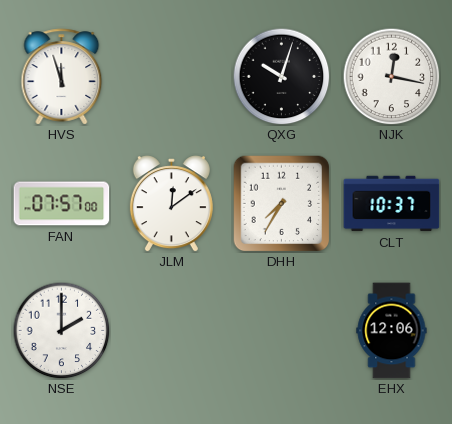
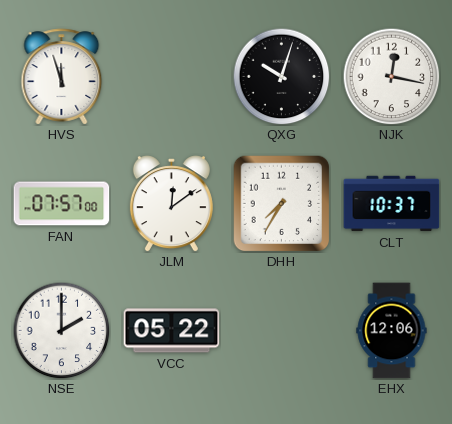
VCC: none -> 05:22
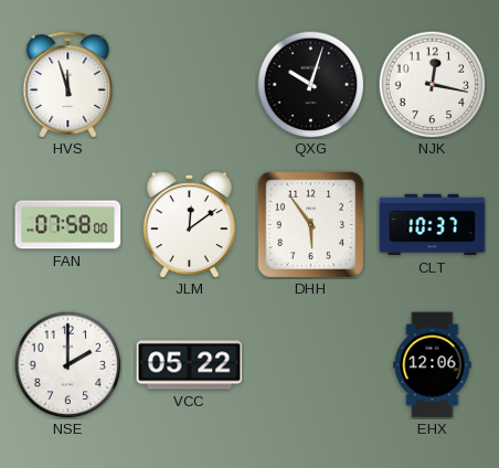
FAN: 07:57 -> 07:58
DHH: 7:35 -> 5:54
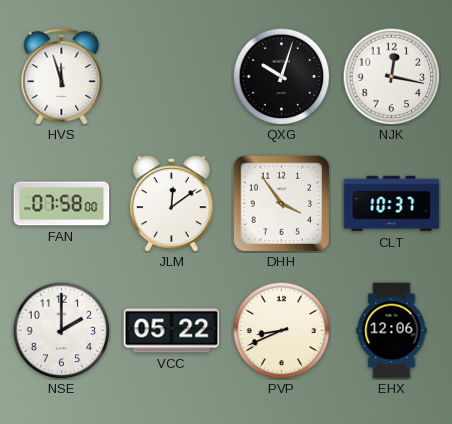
DHH: 5:54 -> 3:54
PVP: none -> 8:41
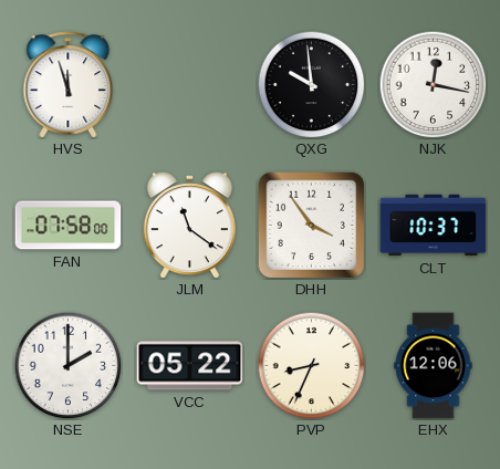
QXG: 10:03 -> 9:59
JLM: 12:09 -> 11:21
PVP: 8:41 -> 8:34
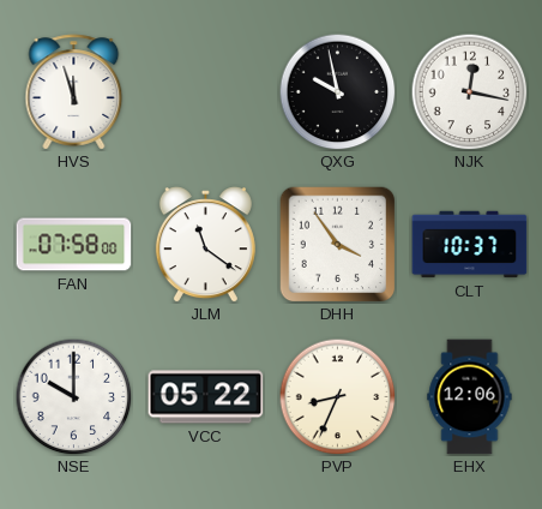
QXG: 9:59 -> 9:58
NSE: 2:00 -> 10:00
